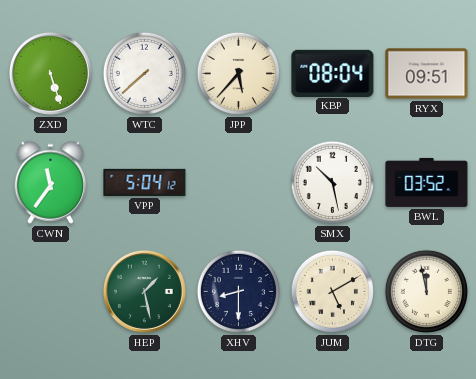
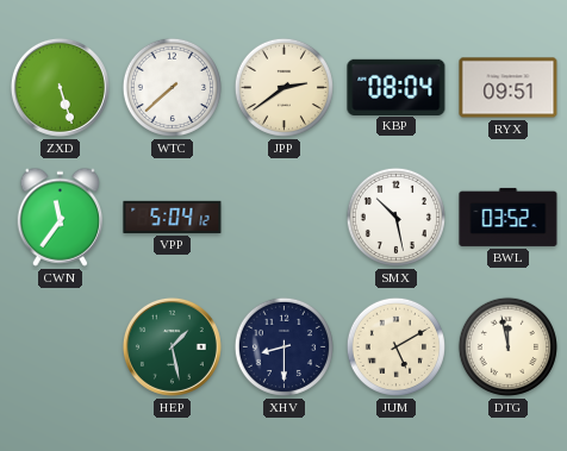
JPP: 5:37 -> 2:39
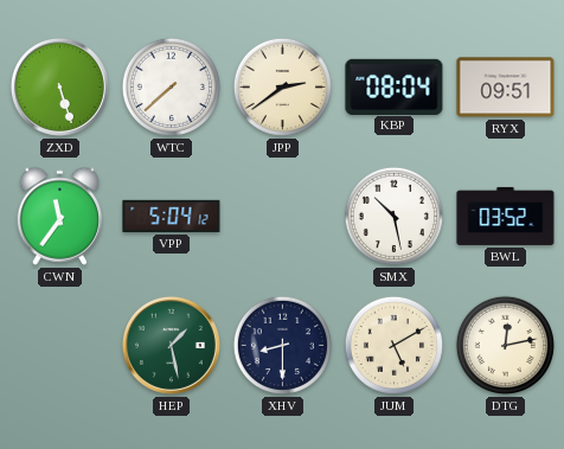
DTG: 11:58 -> 12:13
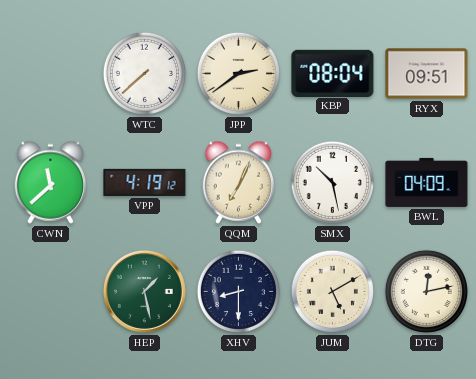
ZXD: 5:27 -> none
CWN: 11:36 -> 11:38
VPP: 5:04 -> 4:19
QQM: none -> 7:04
BWL: 03:52 -> 04:09
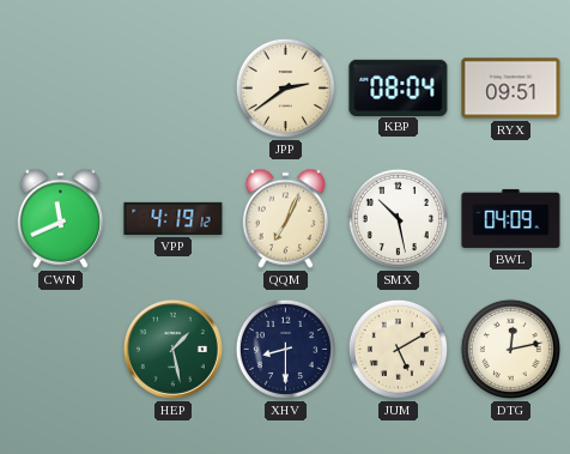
WTC: 7:38 -> none
CWN: 11:38 -> 11:41
